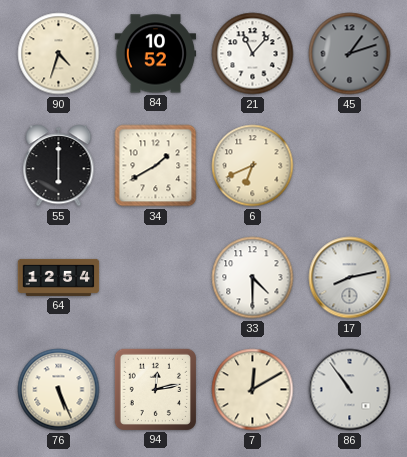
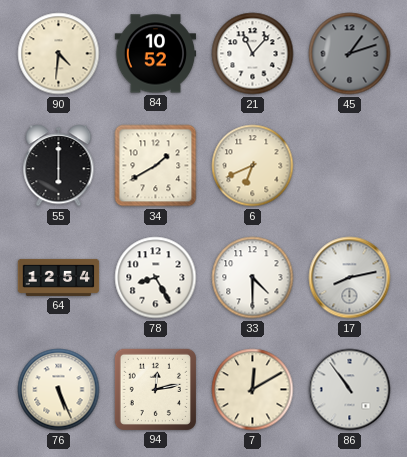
90: 4:33 -> 4:31
78: none -> 8:25
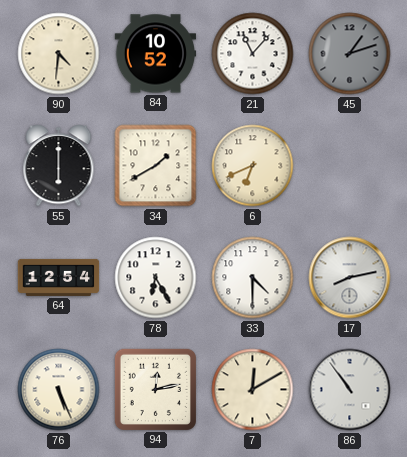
78: 8:25 -> 6:25
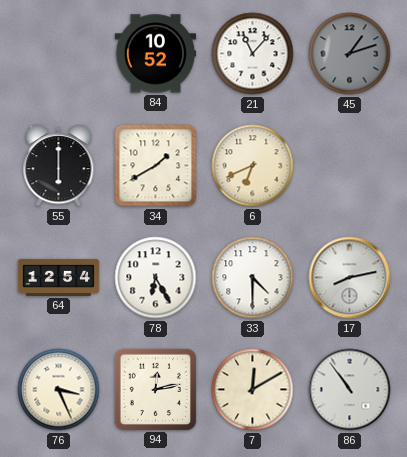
90: 4:31 -> none
76: 5:26 -> 3:26
